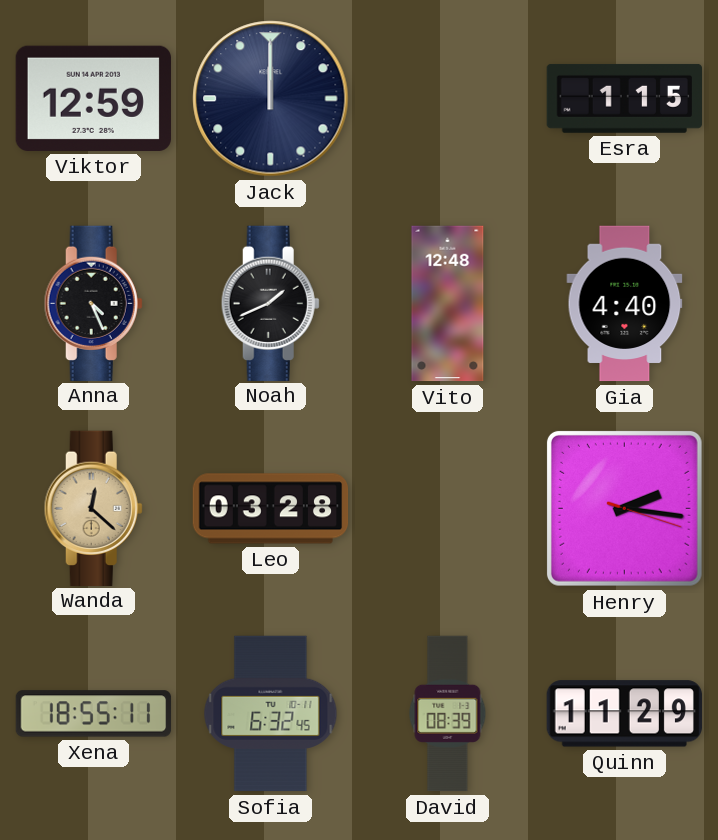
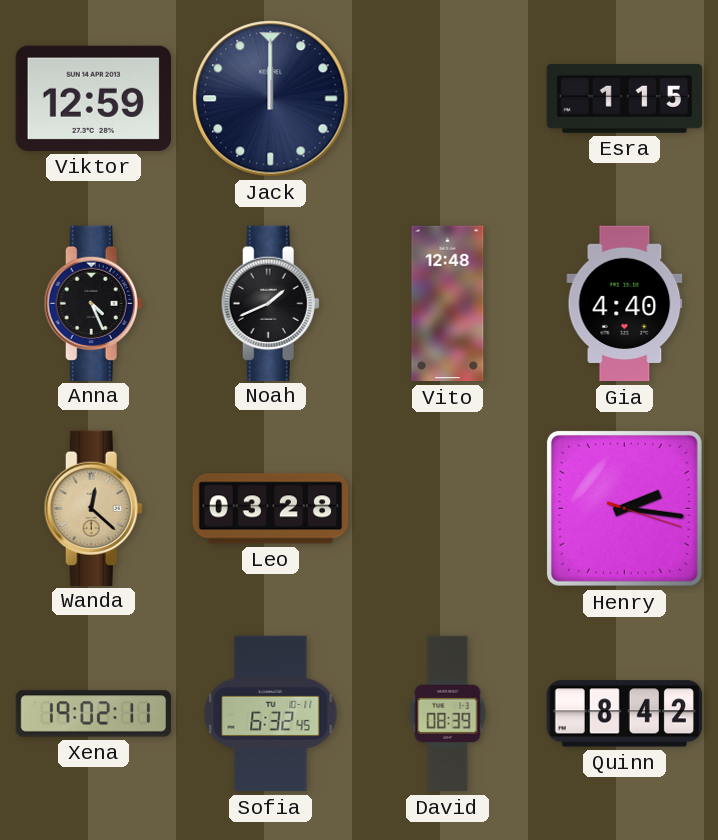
Xena: 18:55 -> 19:02
Quinn: 11:29 -> 8:42
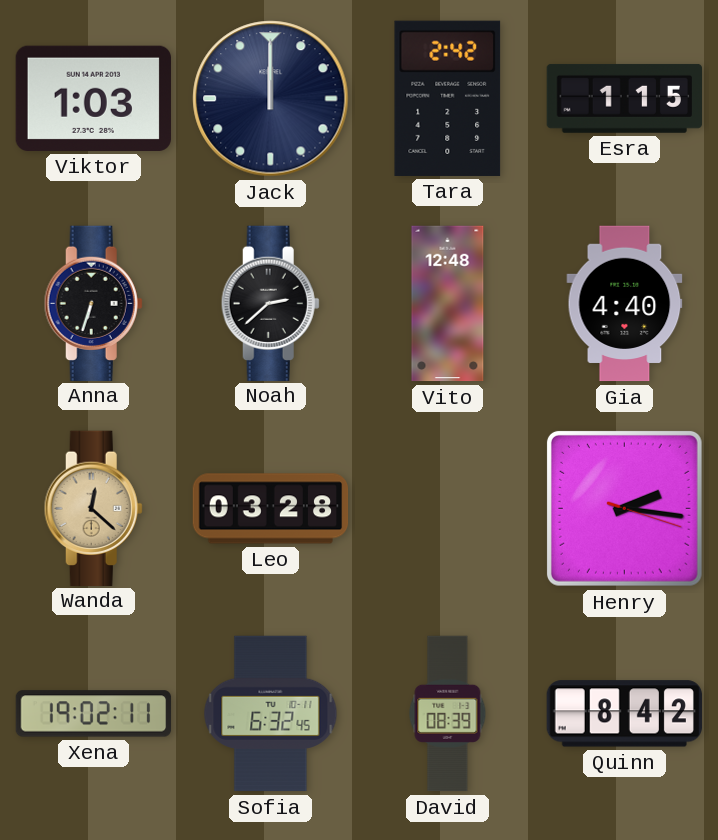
Viktor: 12:59 -> 1:03
Tara: none -> 2:42
Anna: 4:26 -> 6:33
Noah: 1:41 -> 2:38
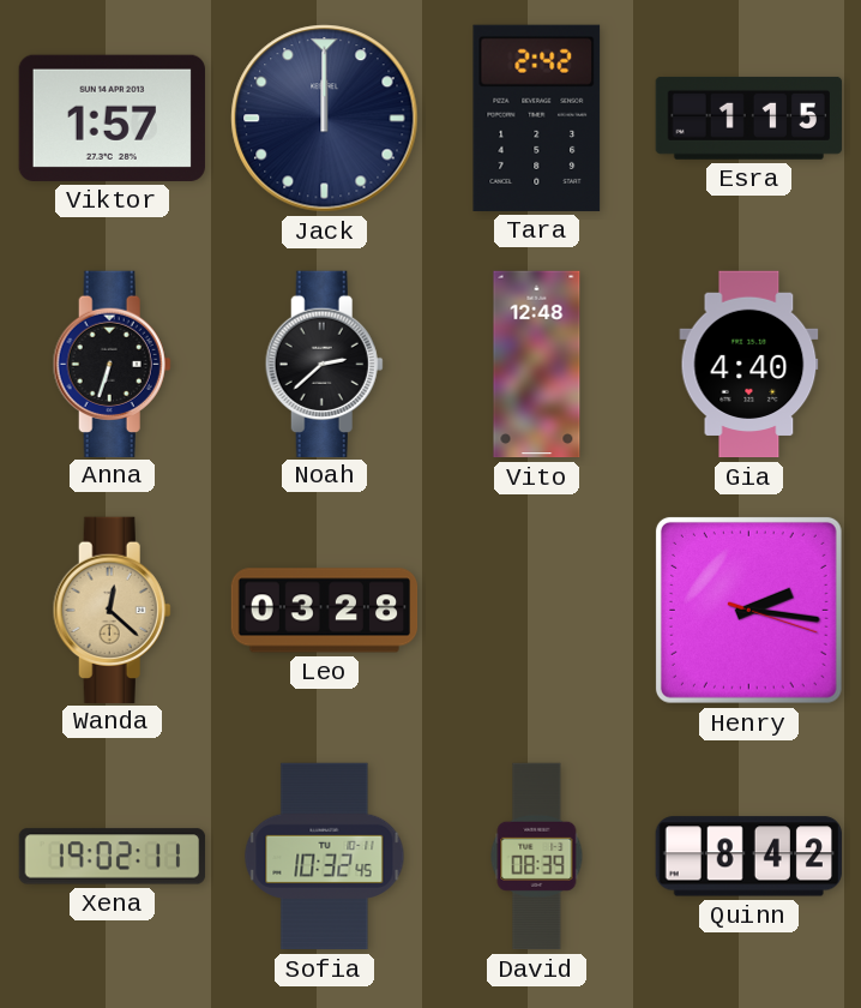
Viktor: 1:03 -> 1:57
Sofia: 6:32 -> 10:32
